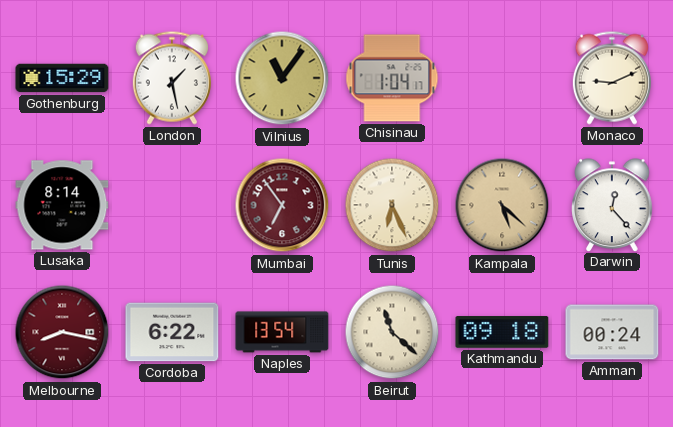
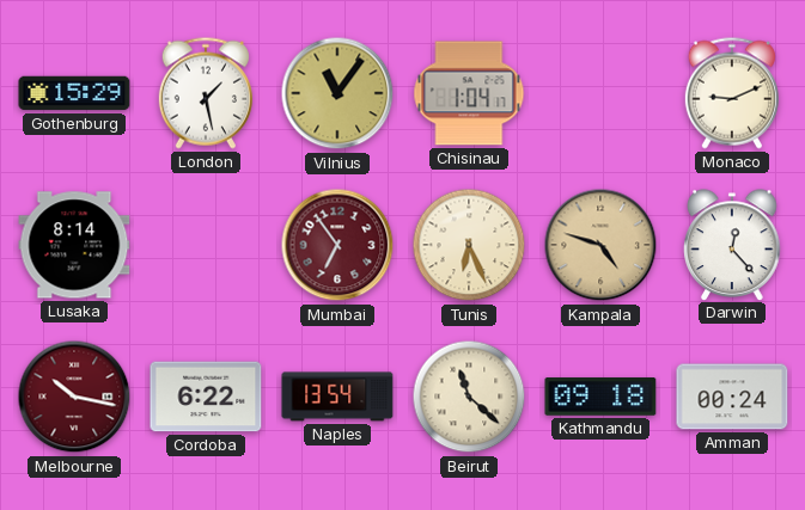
Kampala: 5:22 -> 4:48
Melbourne: 8:17 -> 10:17
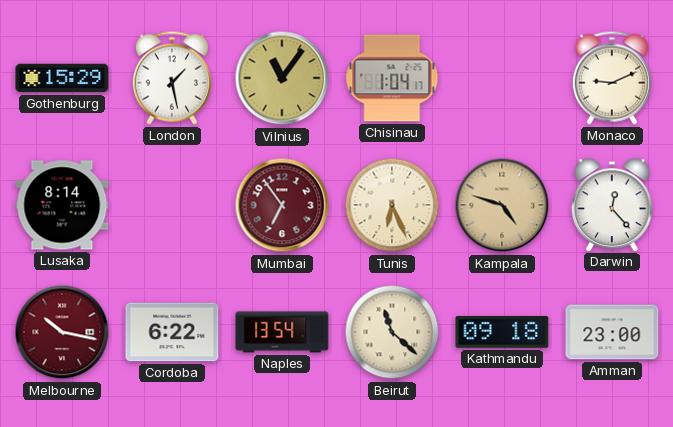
Amman: 00:24 -> 23:00
